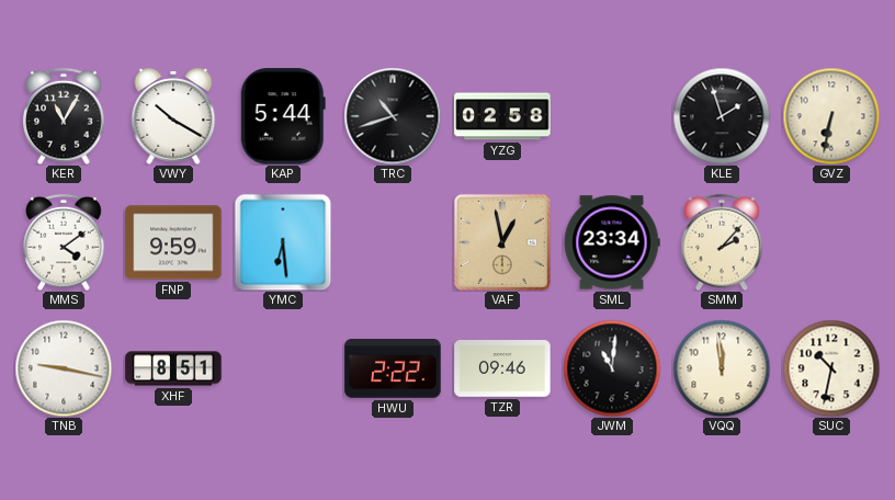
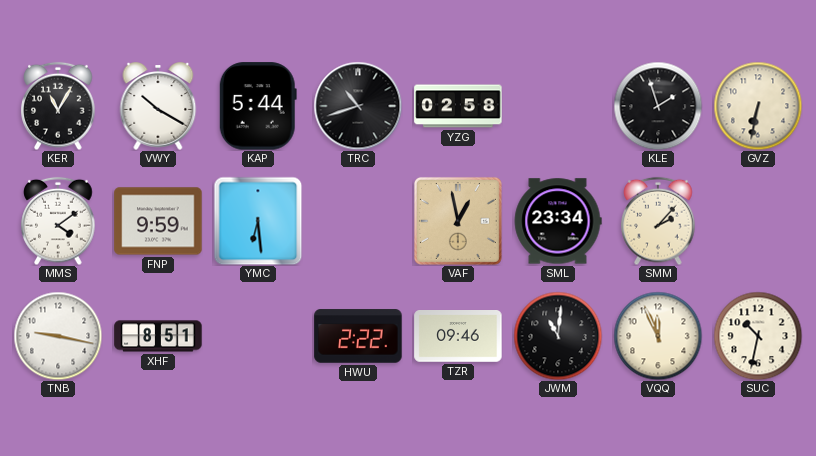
VQQ: 11:59 -> 11:56
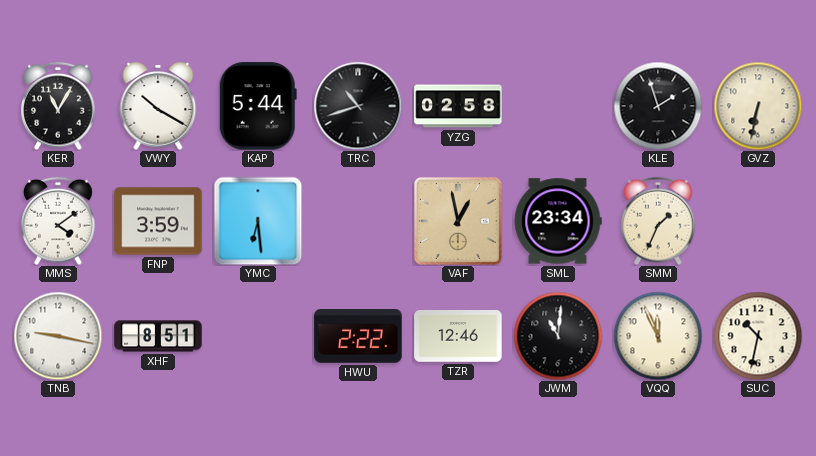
FNP: 9:59 -> 3:59
SMM: 2:07 -> 1:34
TZR: 09:46 -> 12:46
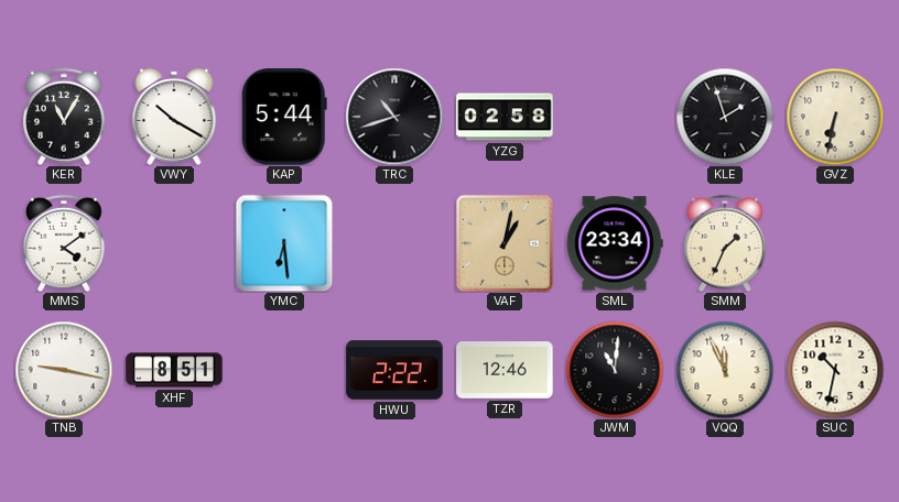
FNP: 3:59 -> none
VAF: 12:58 -> 1:02
